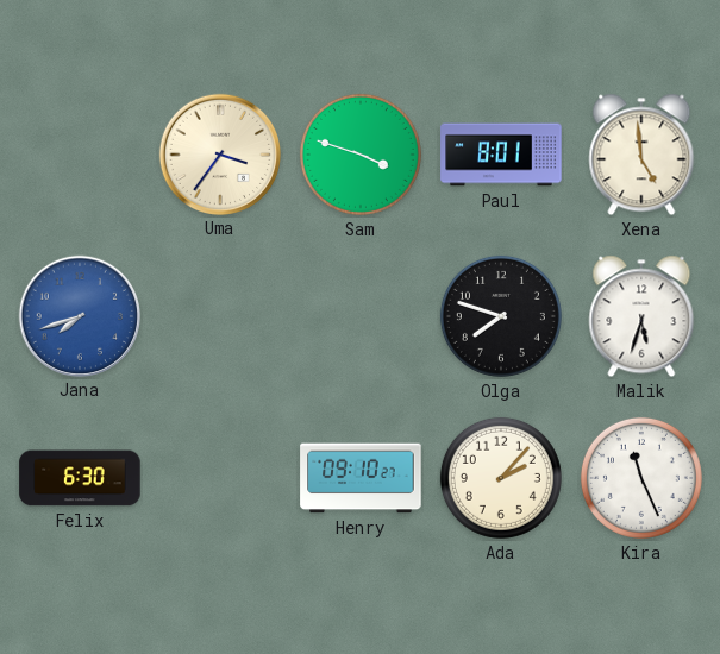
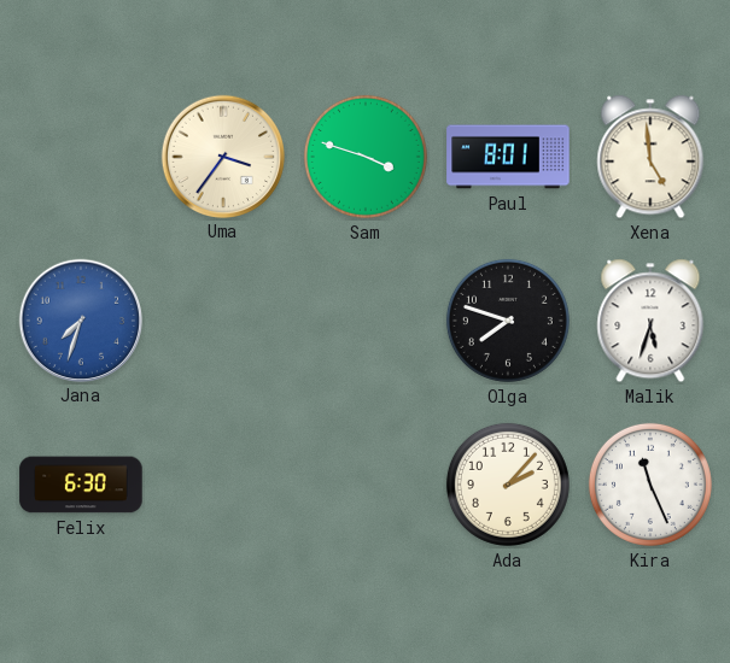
Jana: 7:42 -> 7:33
Henry: 09:10 -> none
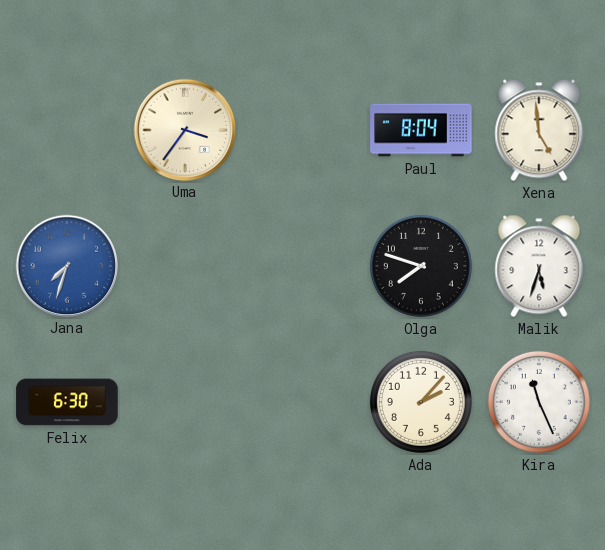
Sam: 3:48 -> none
Paul: 8:01 -> 8:04
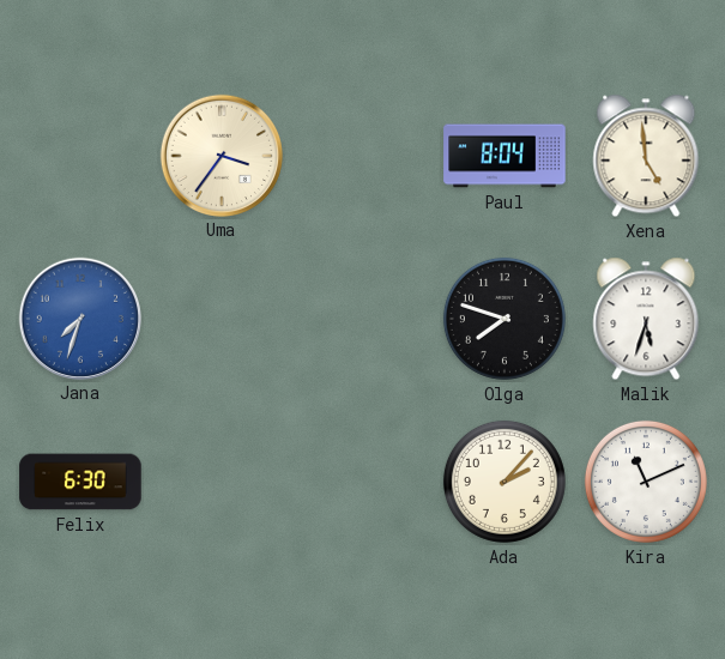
Kira: 11:26 -> 11:11
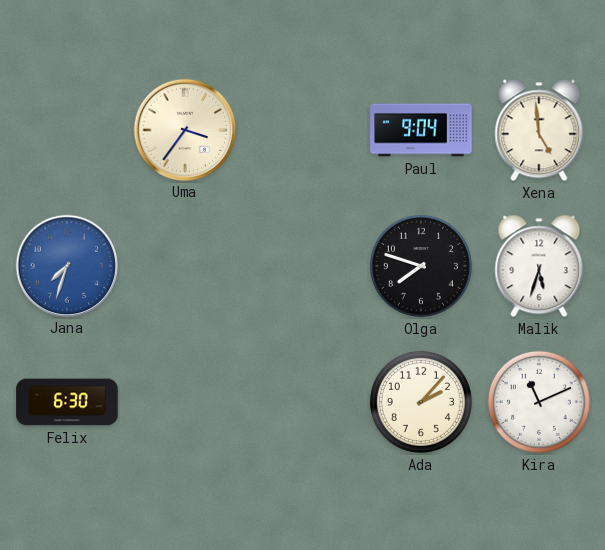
Paul: 8:04 -> 9:04
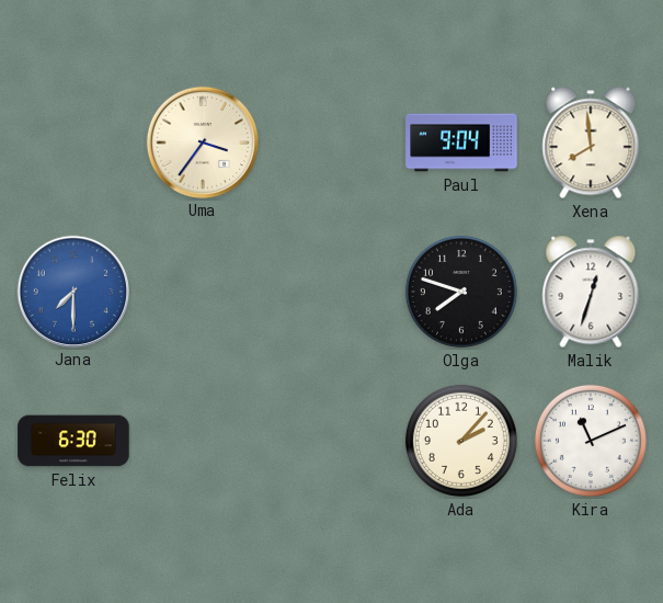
Xena: 4:59 -> 7:59
Jana: 7:33 -> 7:30
Malik: 5:33 -> 12:33
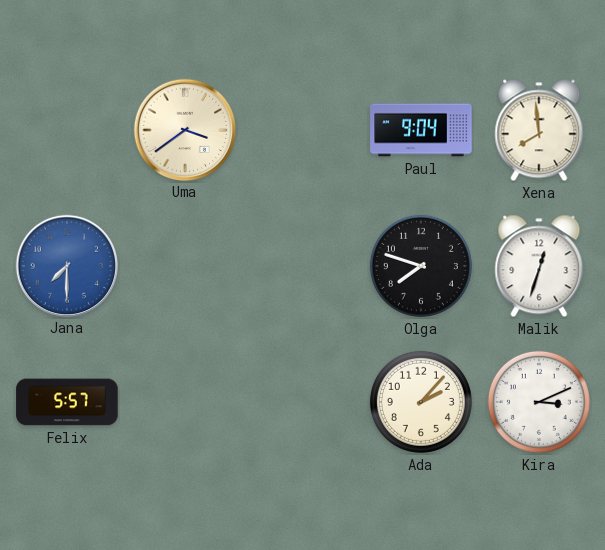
Uma: 3:36 -> 3:39
Felix: 6:30 -> 5:57
Kira: 11:11 -> 3:11
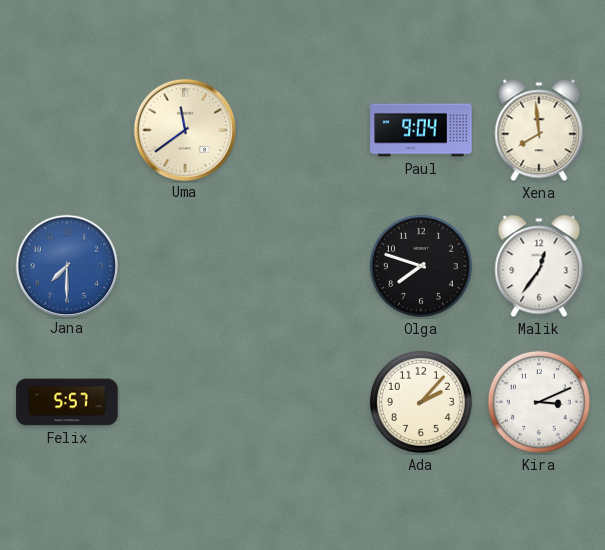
Uma: 3:39 -> 11:39
Malik: 12:33 -> 12:36
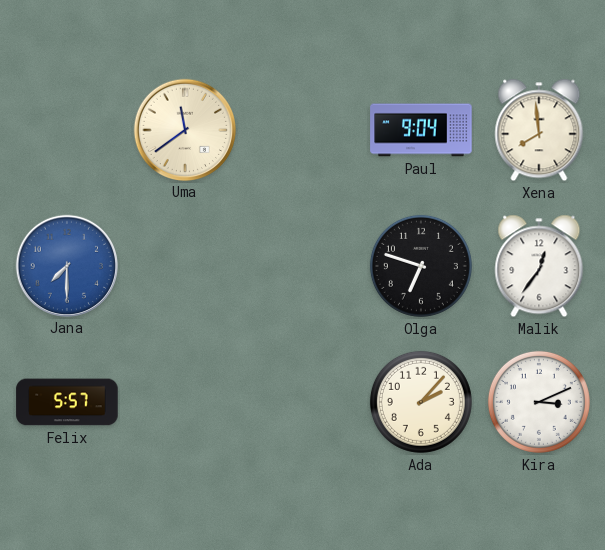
Olga: 7:48 -> 6:48
